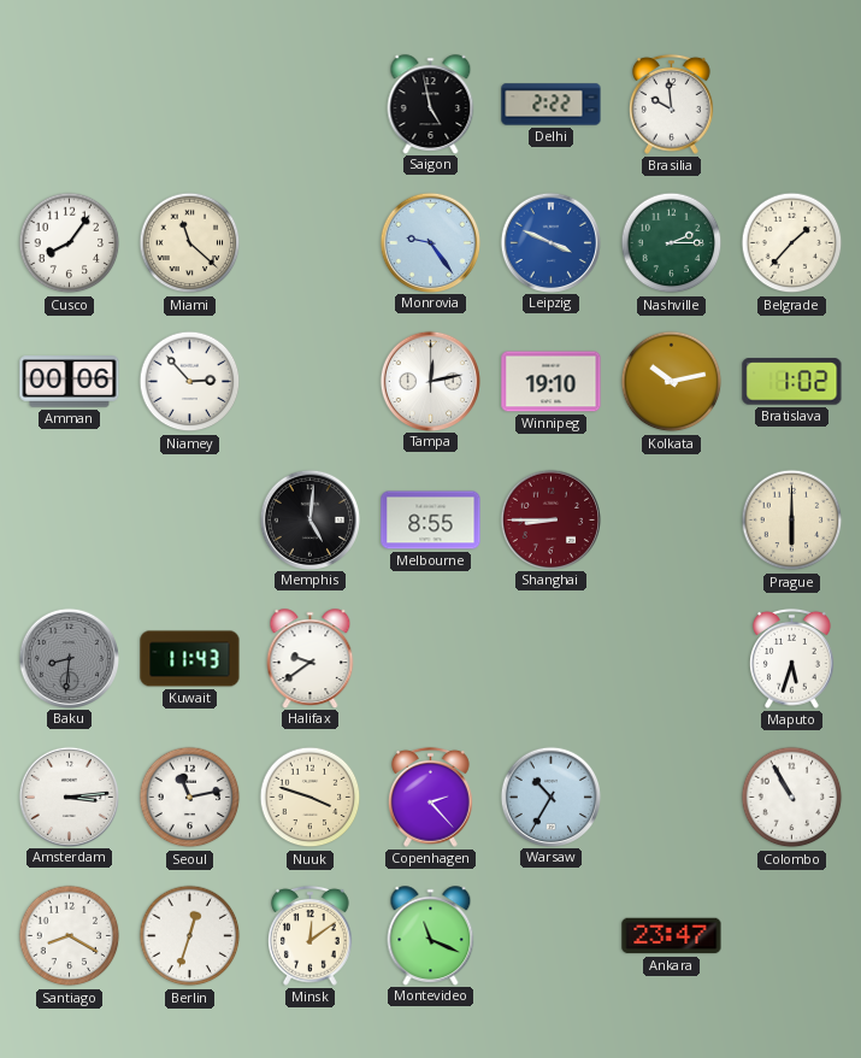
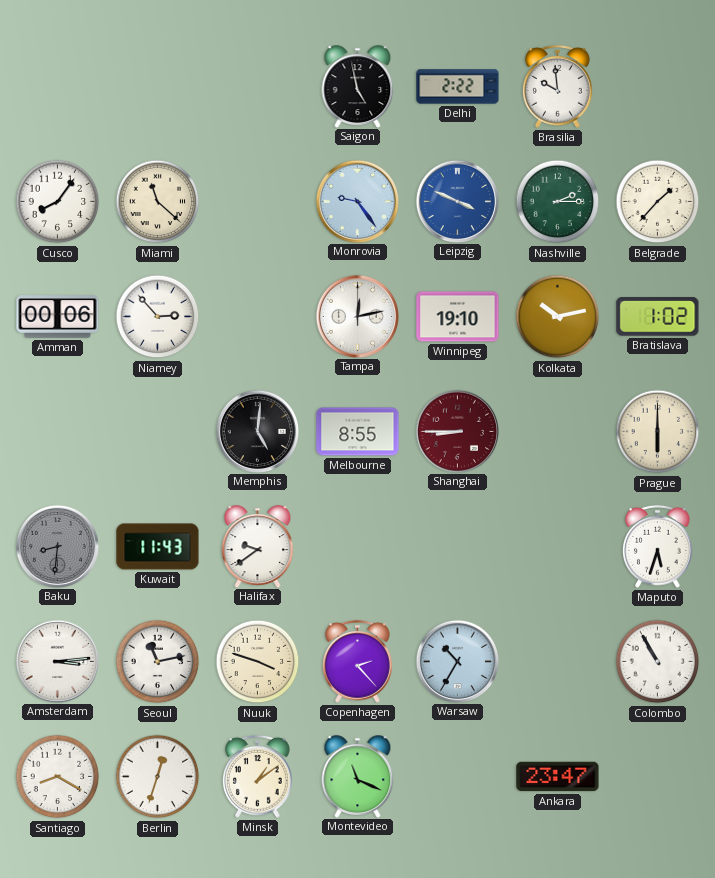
Minsk: 12:09 -> 1:09
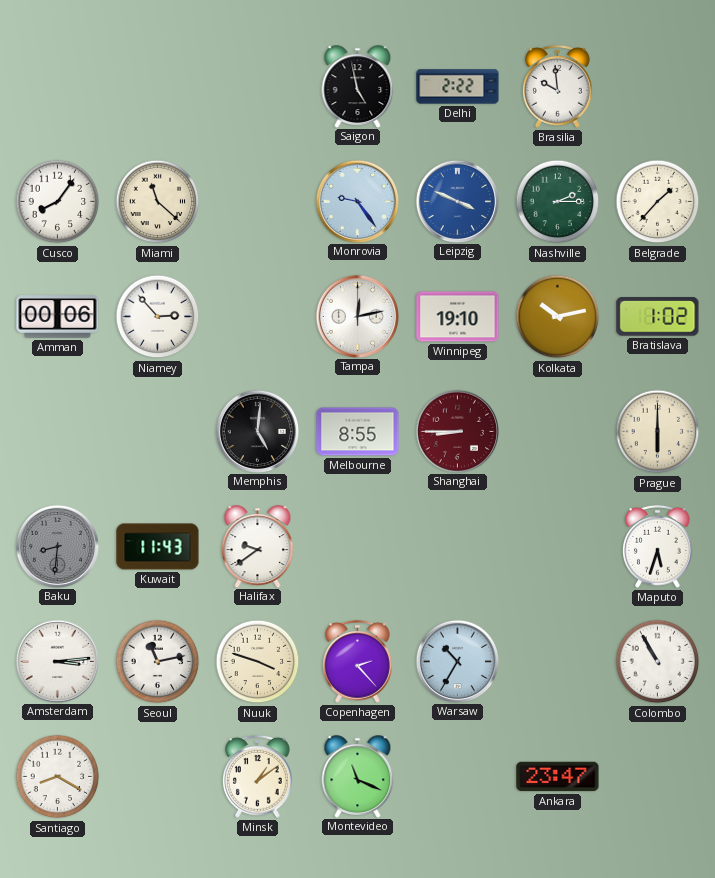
Berlin: 12:33 -> none
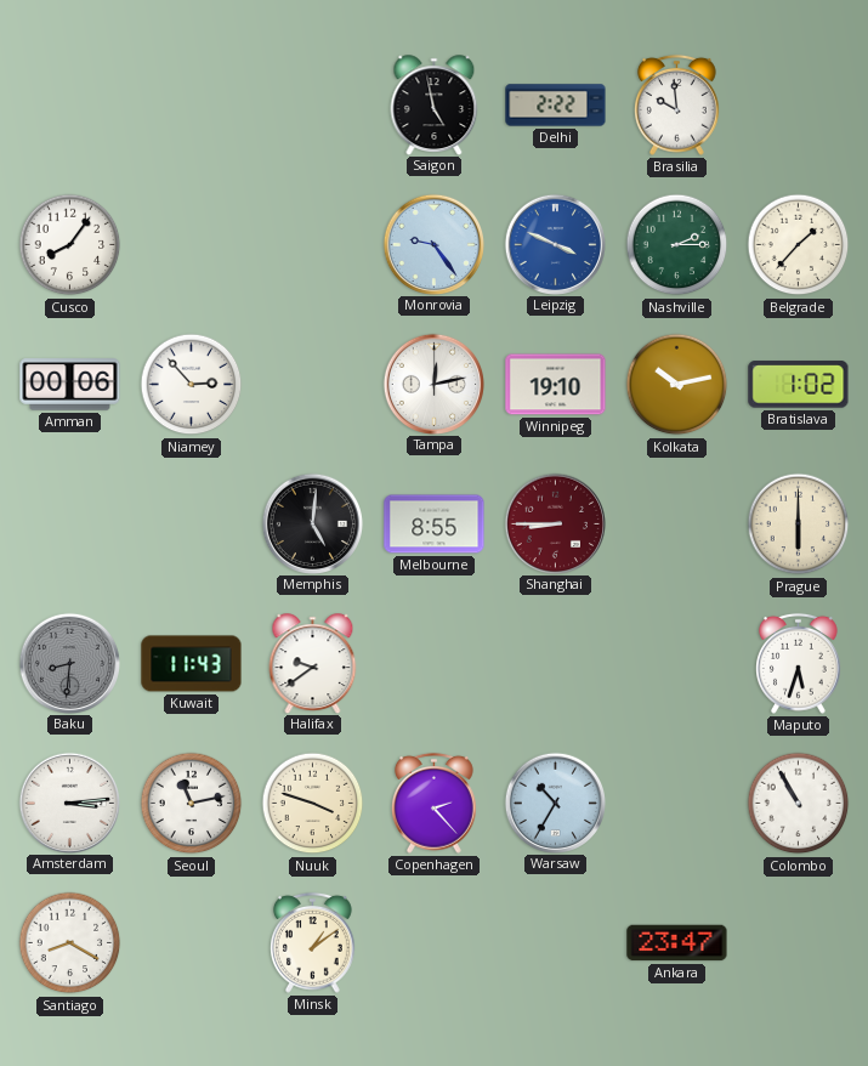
Miami: 11:22 -> none
Montevideo: 11:19 -> none
